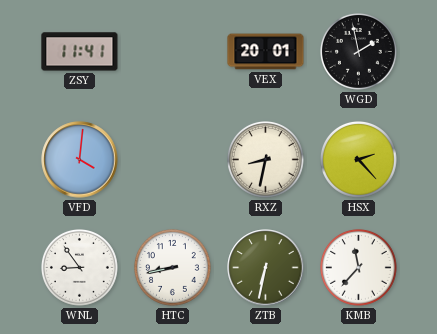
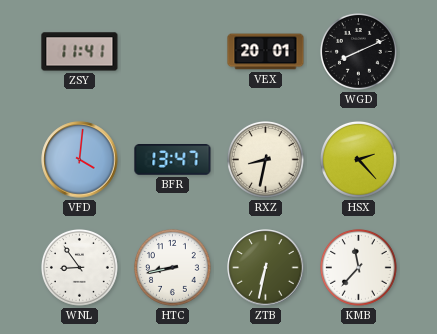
WGD: 1:58 -> 8:11
BFR: none -> 13:47
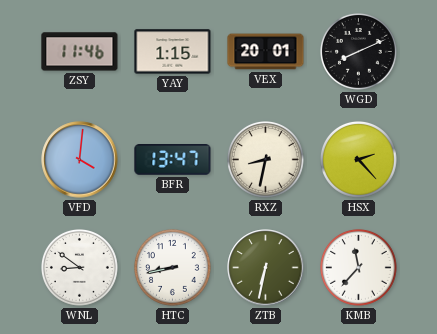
ZSY: 11:41 -> 11:46
YAY: none -> 1:15
WNL: 8:54 -> 8:51
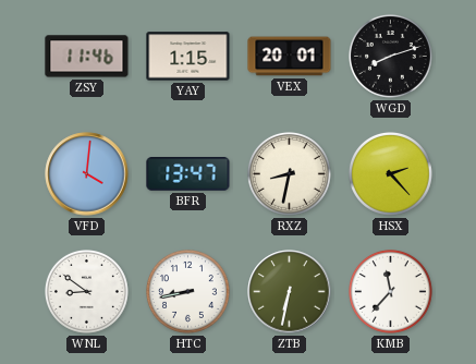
WGD: 8:11 -> 8:12
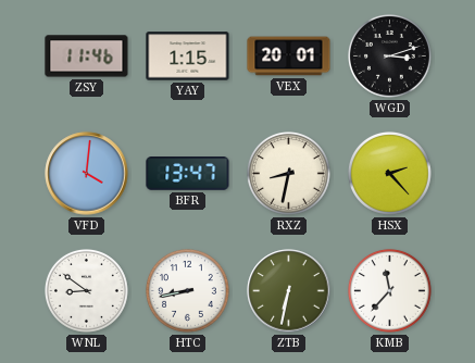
WGD: 8:12 -> 3:12
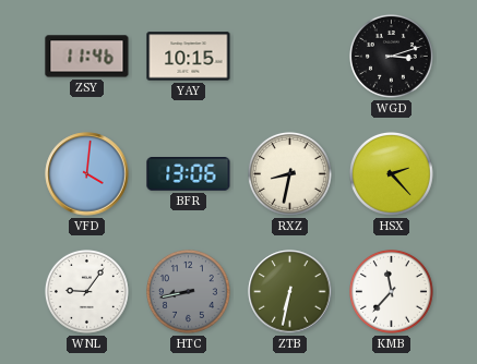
YAY: 1:15 -> 10:15
VEX: 20:01 -> none
BFR: 13:47 -> 13:06
WNL: 8:51 -> 9:06
HTC dial: white -> grey
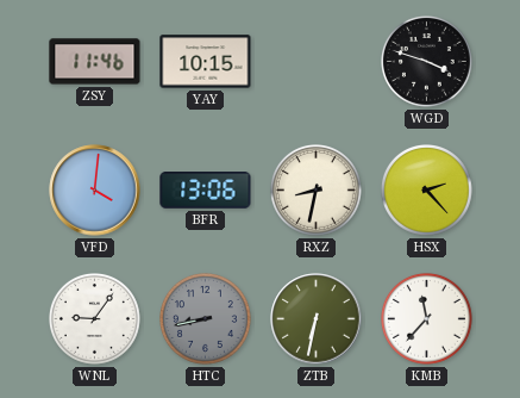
WGD: 3:12 -> 3:48
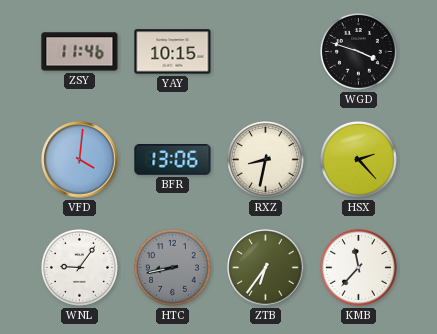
ZTB: 6:32 -> 6:36
